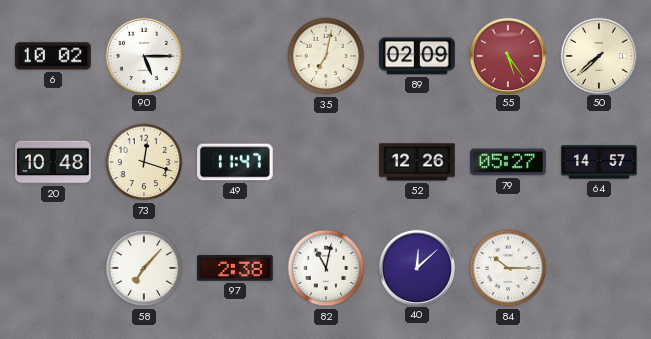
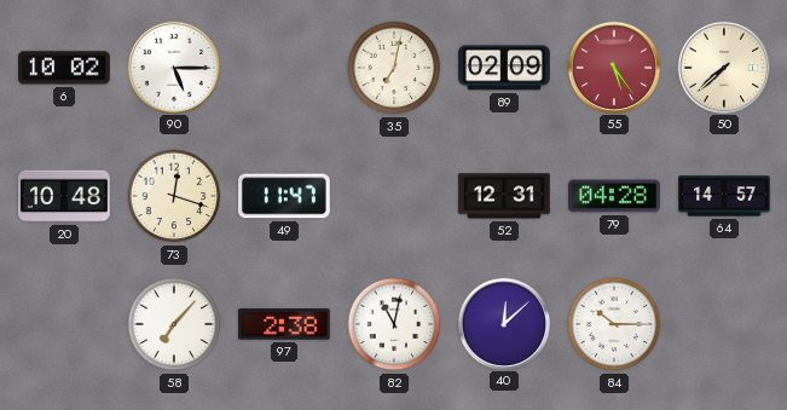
52: 12:26 -> 12:31
79: 05:27 -> 04:28
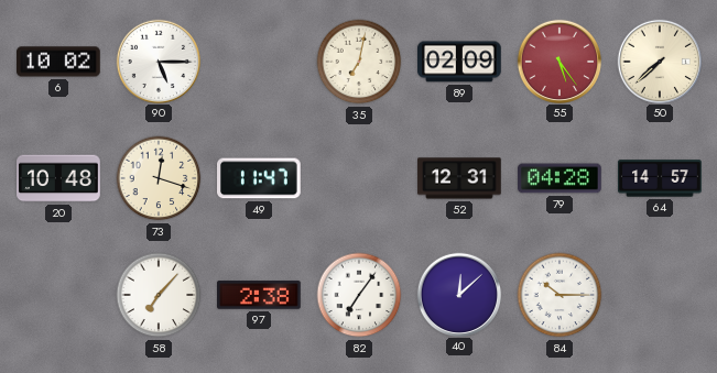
82: 11:02 -> 7:06
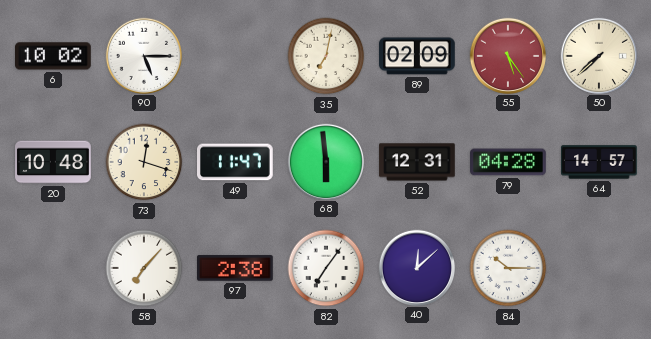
68: none -> 5:59
